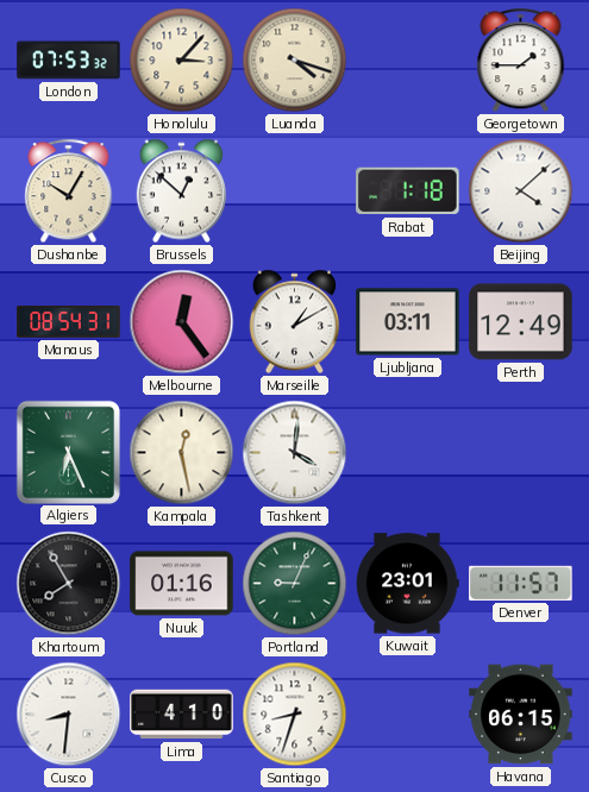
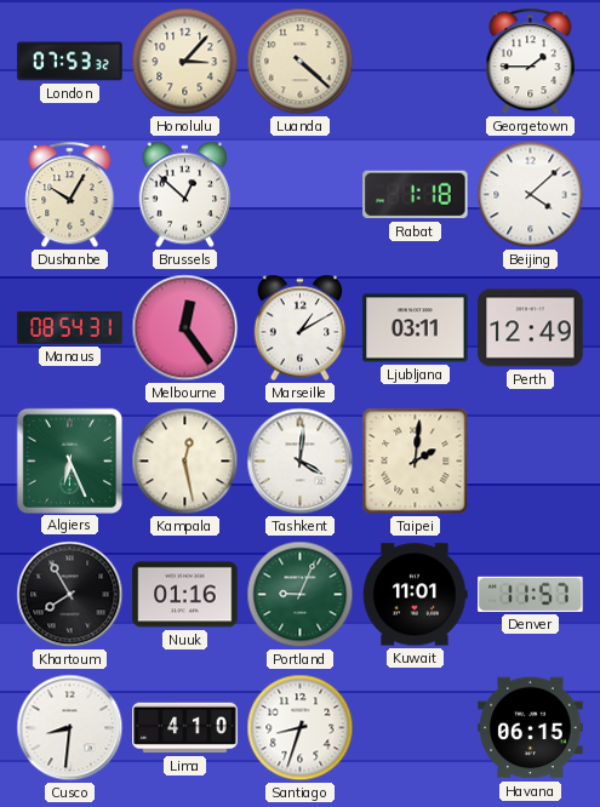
Luanda: 4:18 -> 4:22
Taipei: none -> 2:01
Kuwait: 23:01 -> 11:01
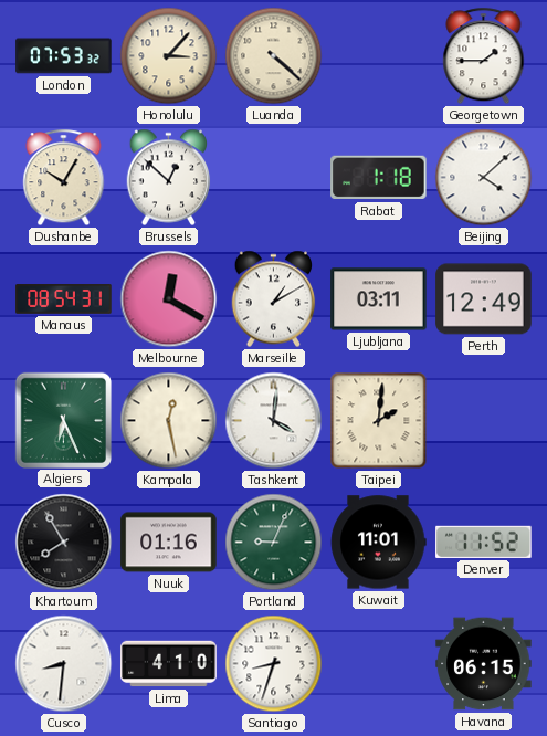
Melbourne: 12:24 -> 12:20
Denver: 11:57 -> 11:52
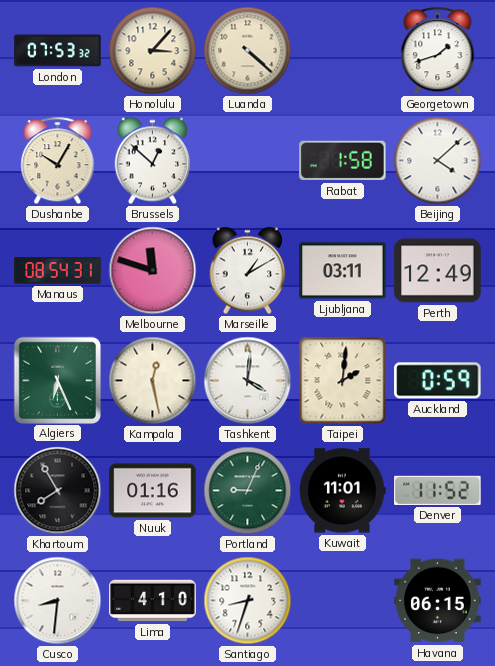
Georgetown: 1:45 -> 1:42
Rabat: 1:18 -> 1:58
Melbourne: 12:20 -> 11:48
Auckland: none -> 0:59
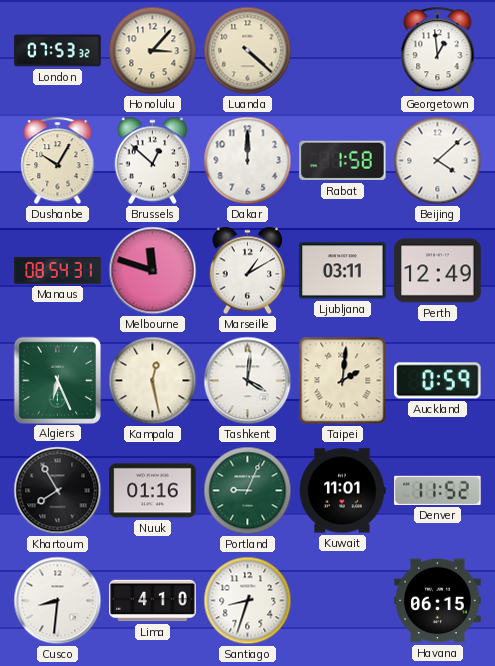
Georgetown: 1:42 -> 12:59
Dakar: none -> 12:00
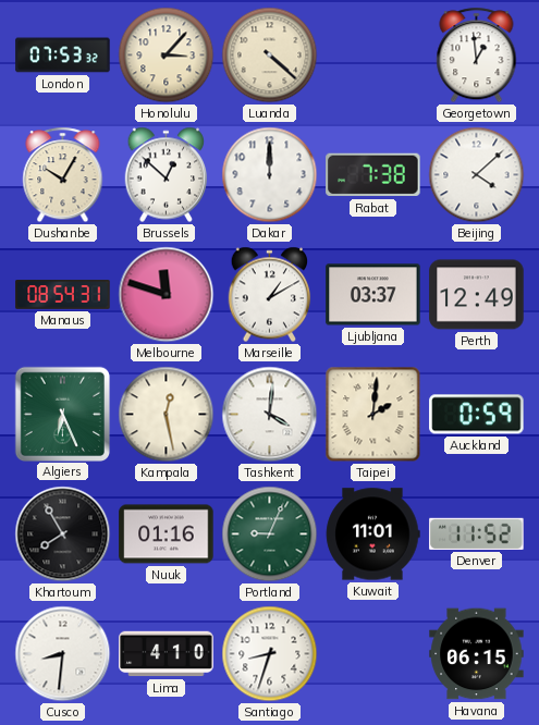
Rabat: 1:58 -> 7:38
Ljubljana: 03:11 -> 03:37
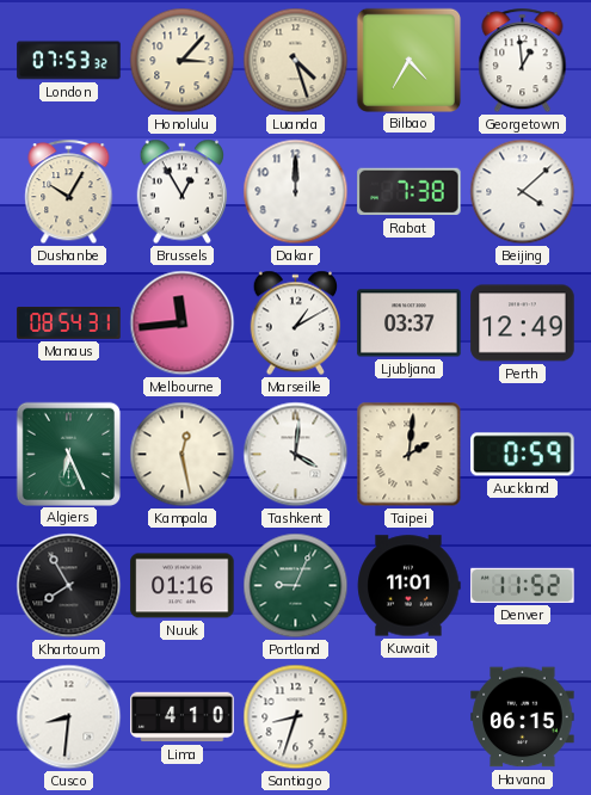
Luanda: 4:22 -> 4:27
Bilbao: none -> 4:35
Brussels: 12:52 -> 12:55
Melbourne: 11:48 -> 11:44
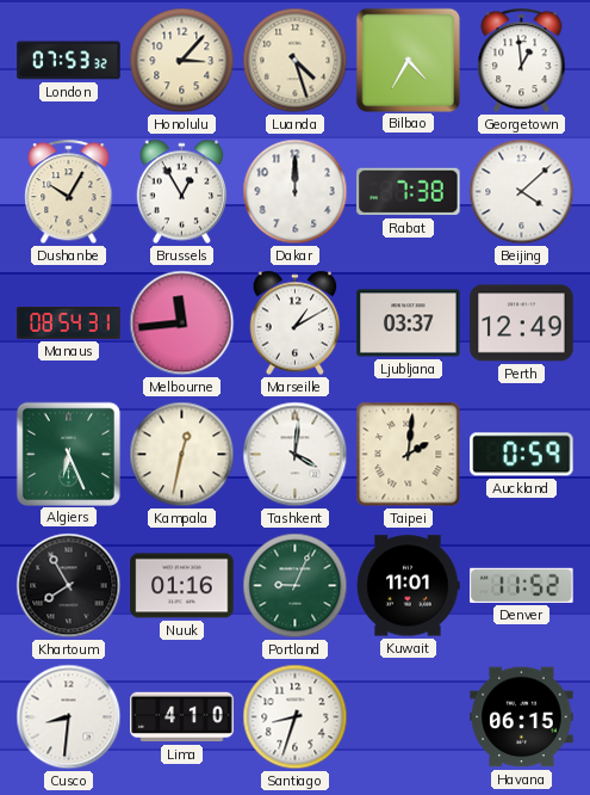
Kampala: 12:28 -> 12:32
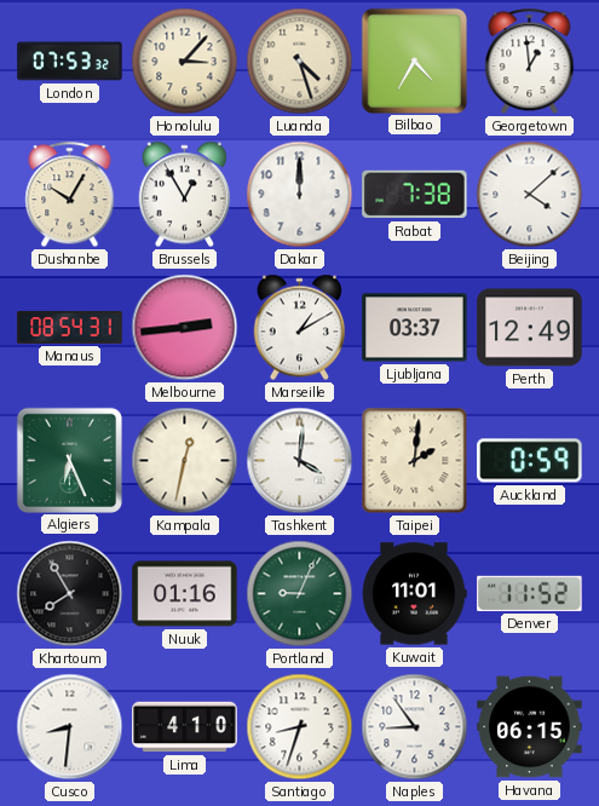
Melbourne: 11:44 -> 2:44
Naples: none -> 8:54
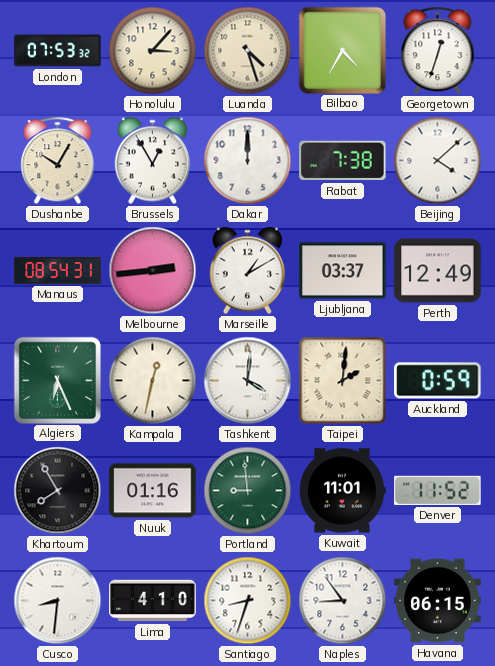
Georgetown: 12:59 -> 12:33
Portland: 9:04 -> 8:59
